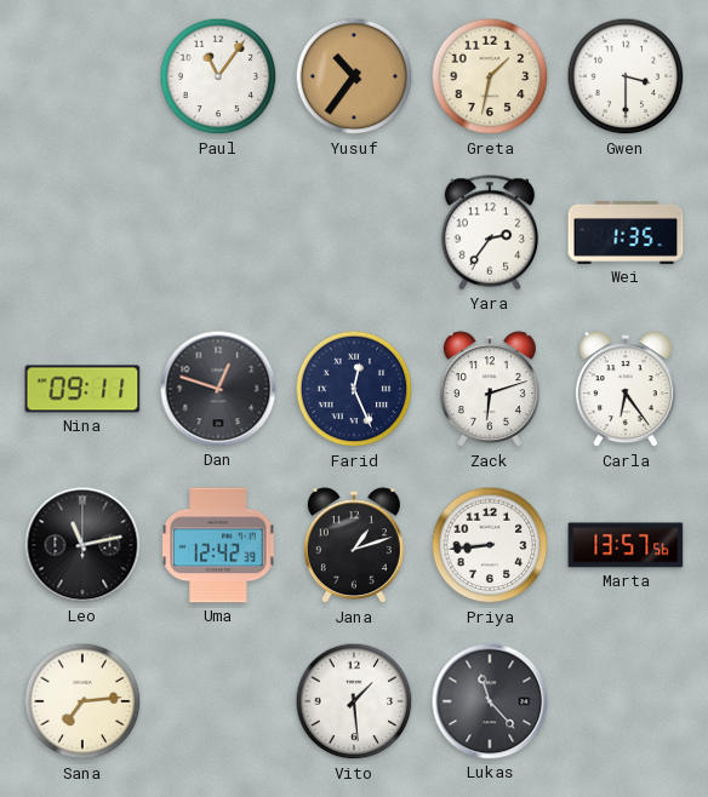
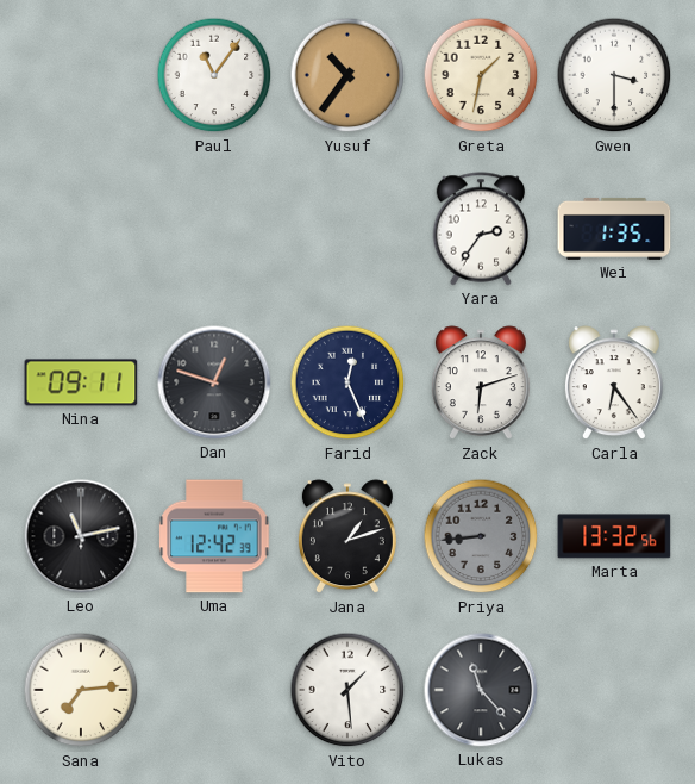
Priya dial: white -> grey
Marta: 13:57 -> 13:32
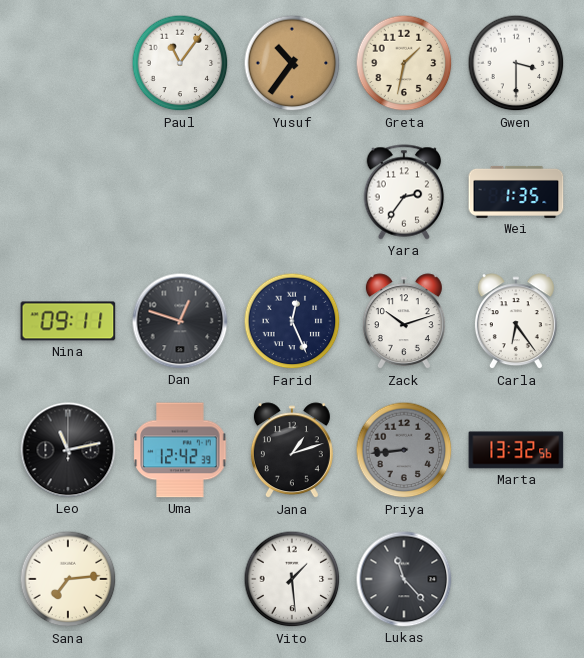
Zack: 6:12 -> 10:12
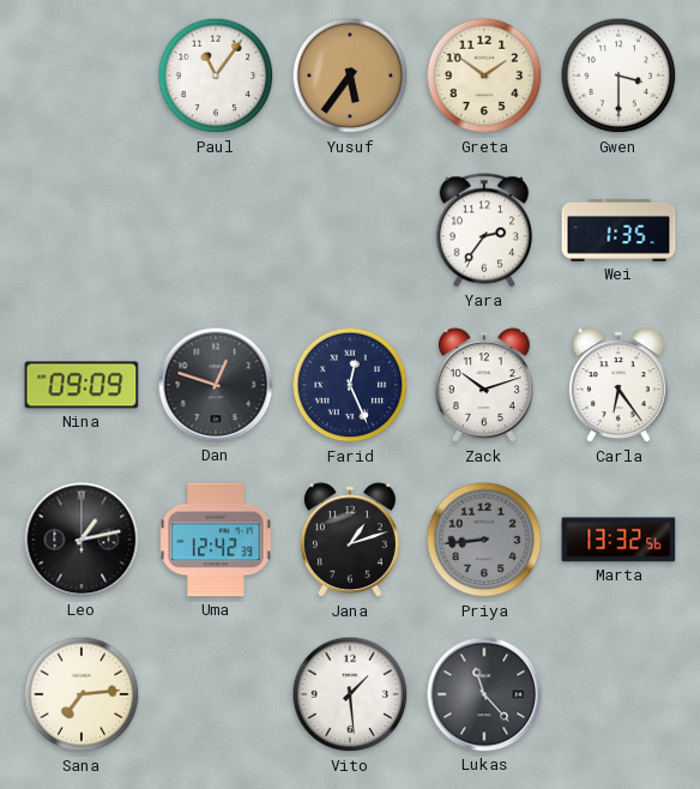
Yusuf: 10:36 -> 5:36
Greta: 1:32 -> 1:51
Nina: 09:11 -> 09:09
Leo: 11:13 -> 1:13
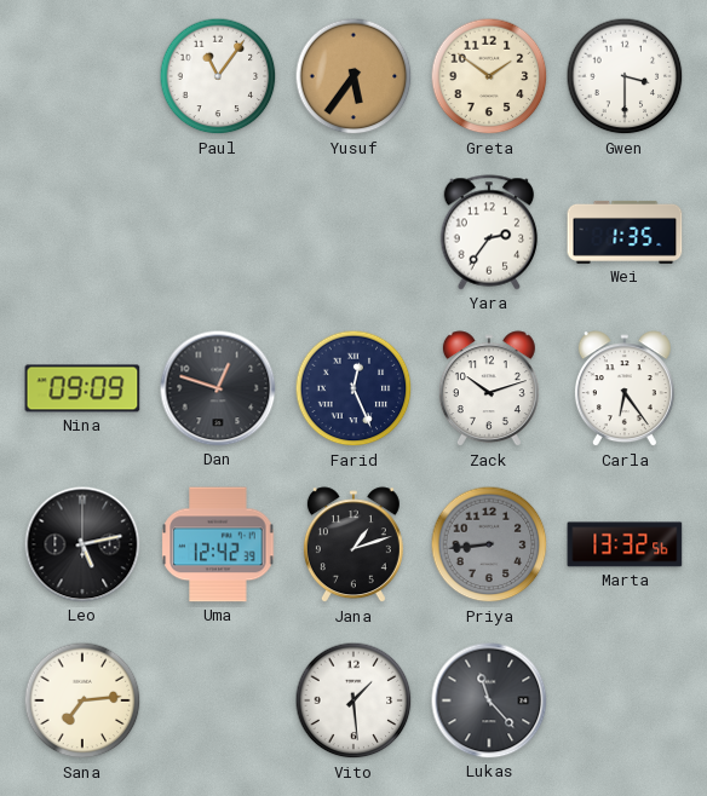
Leo: 1:13 -> 5:13
